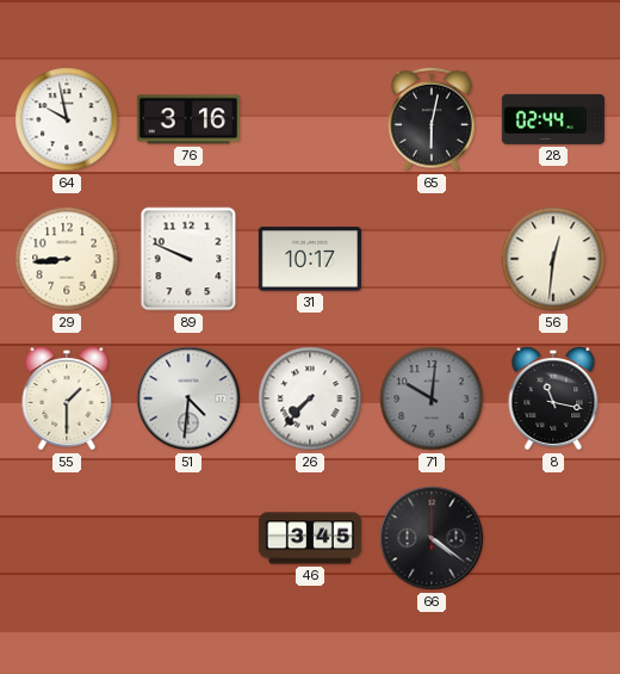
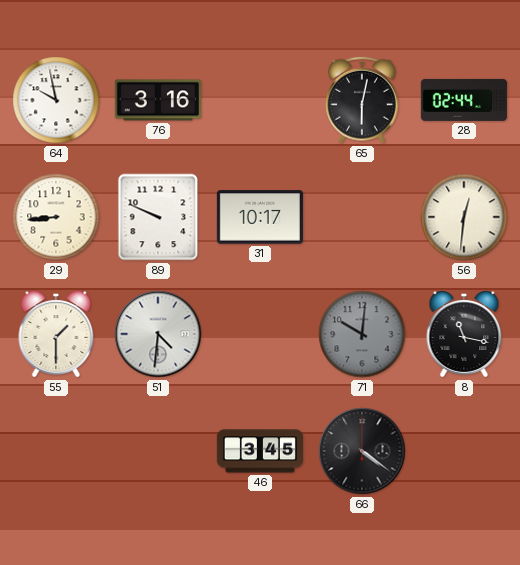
26: 7:37 -> none
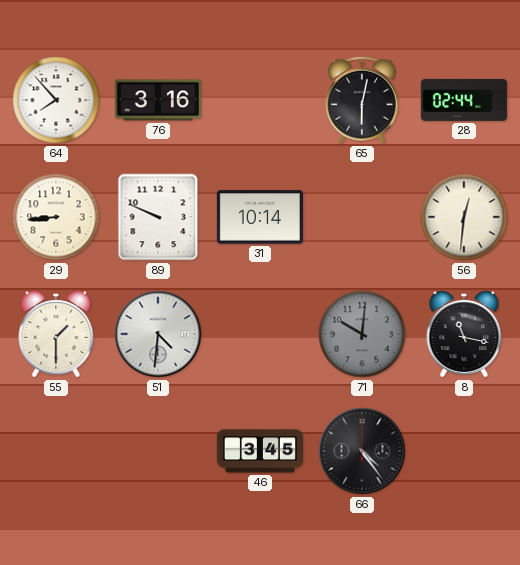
64: 9:58 -> 7:53
31: 10:17 -> 10:14
66: 4:21 -> 4:24
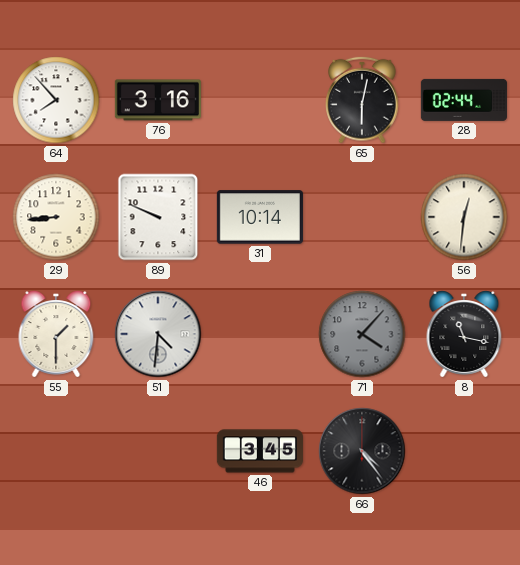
71: 10:01 -> 4:07
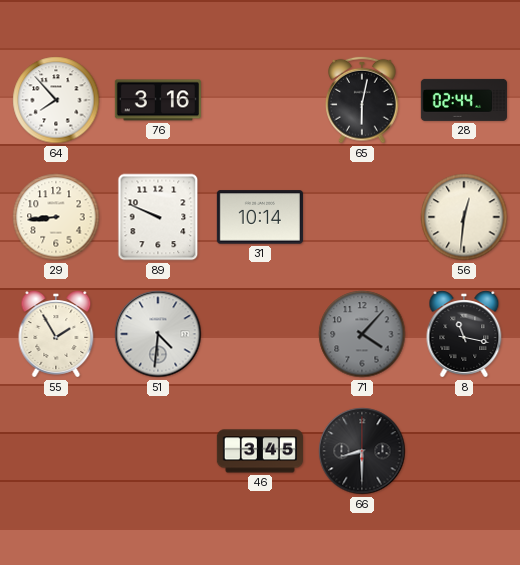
55: 1:30 -> 1:55
66: 4:24 -> 8:30
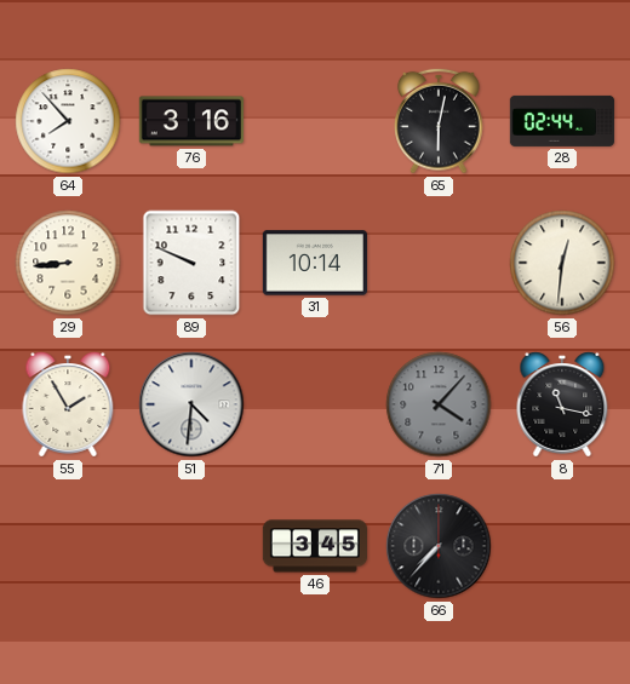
66: 8:30 -> 7:37
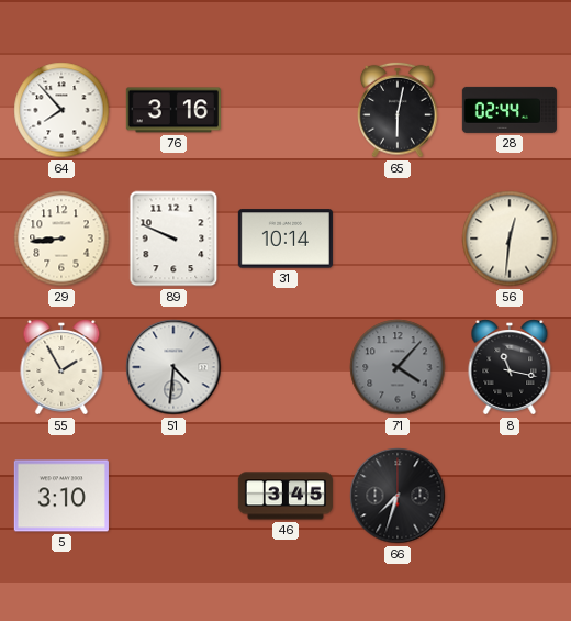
5: none -> 3:10
66: 7:37 -> 7:33
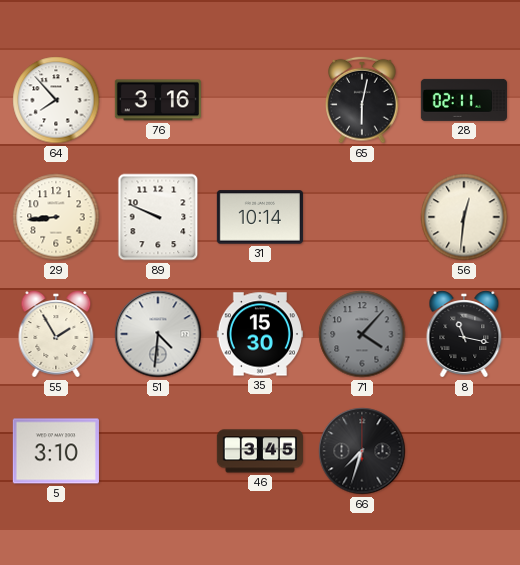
28: 02:44 -> 02:11
35: none -> 15:30
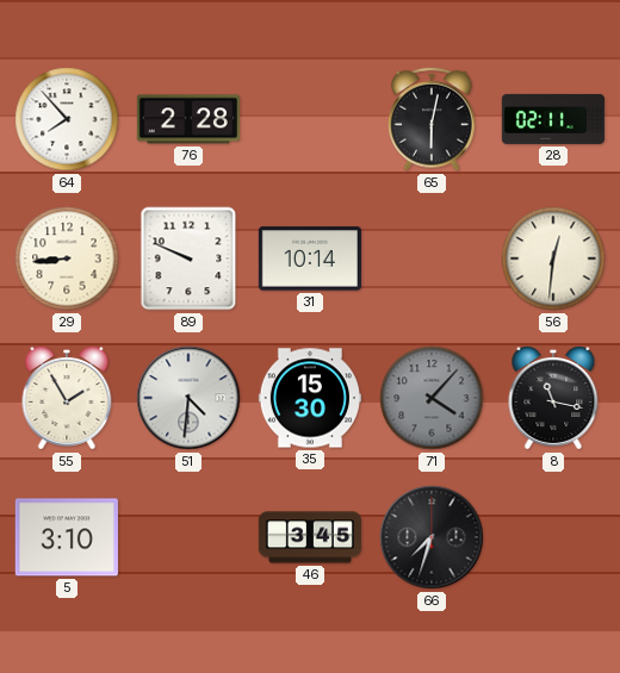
76: 3:16 -> 2:28
